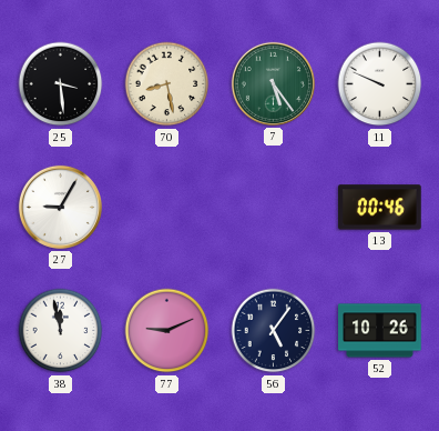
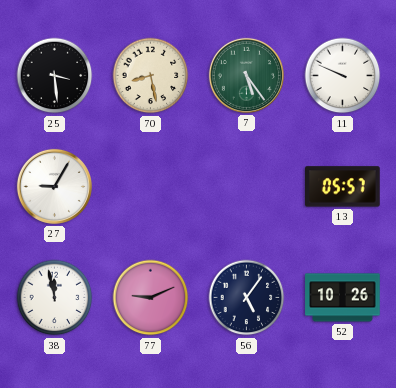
13: 00:46 -> 05:57
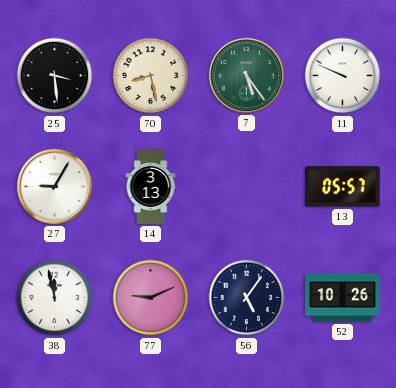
14: none -> 3:13
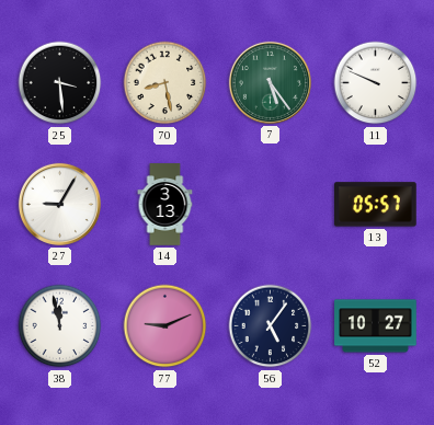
52: 10:26 -> 10:27
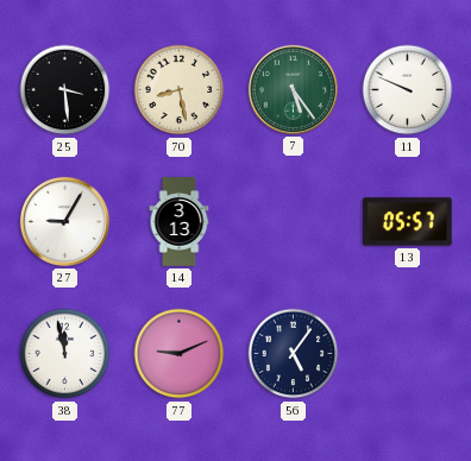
52: 10:27 -> none
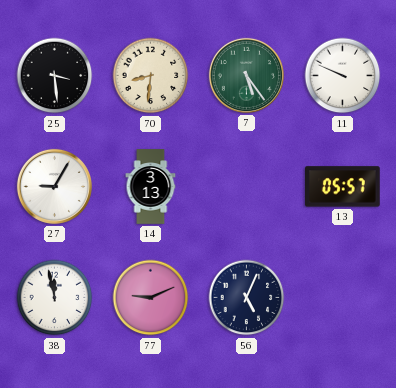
70: 8:28 -> 8:31
56: 5:06 -> 5:04
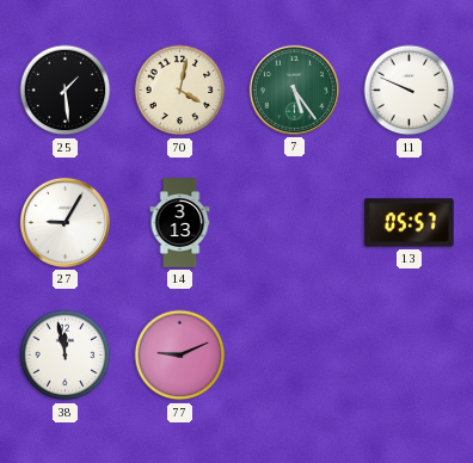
25: 3:29 -> 1:29
70: 8:31 -> 4:02
56: 5:04 -> none
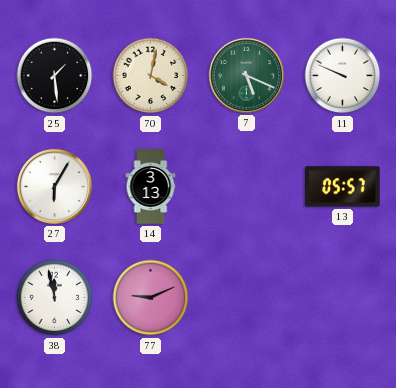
7: 5:24 -> 5:19
27: 9:05 -> 6:05
